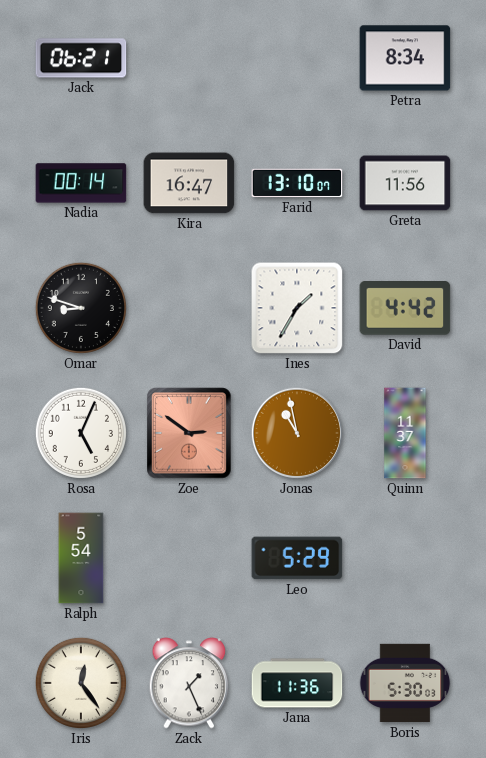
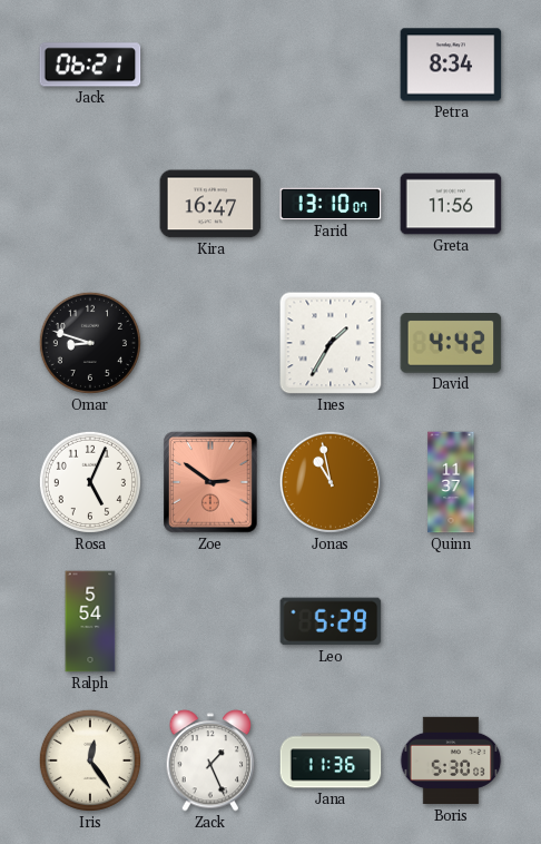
Nadia: 00:14 -> none
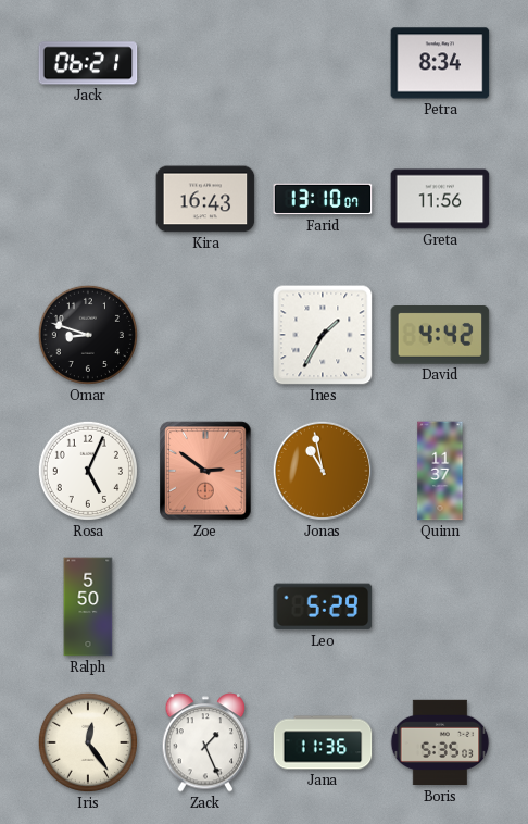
Kira: 16:47 -> 16:43
Ralph: 5:54 -> 5:50
Boris: 5:30 -> 5:35
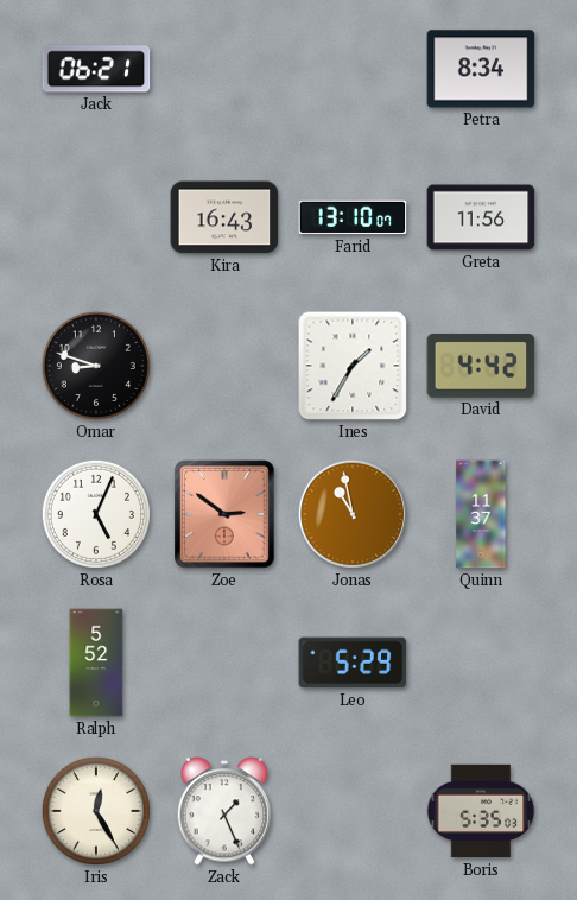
Ralph: 5:50 -> 5:52
Iris: 12:24 -> 12:25
Jana: 11:36 -> none
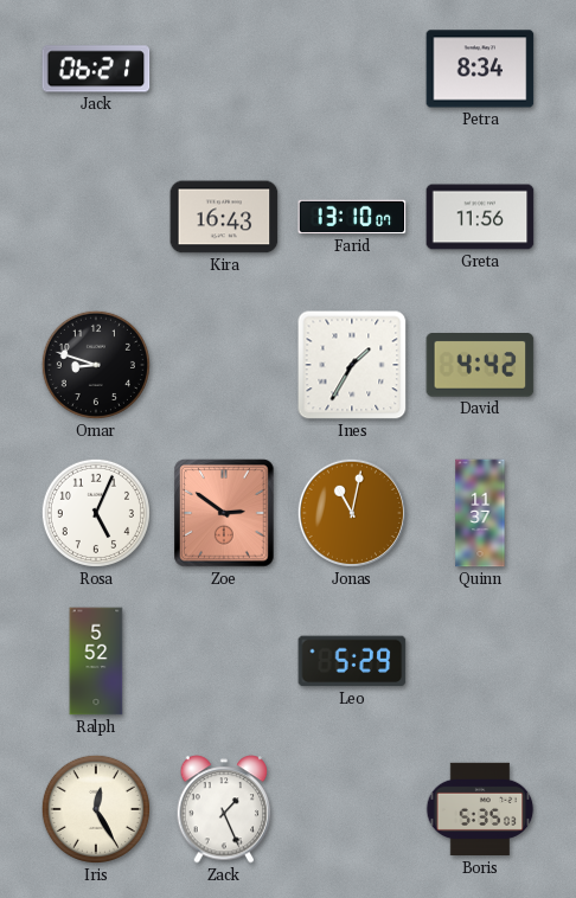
Jonas: 10:58 -> 11:02
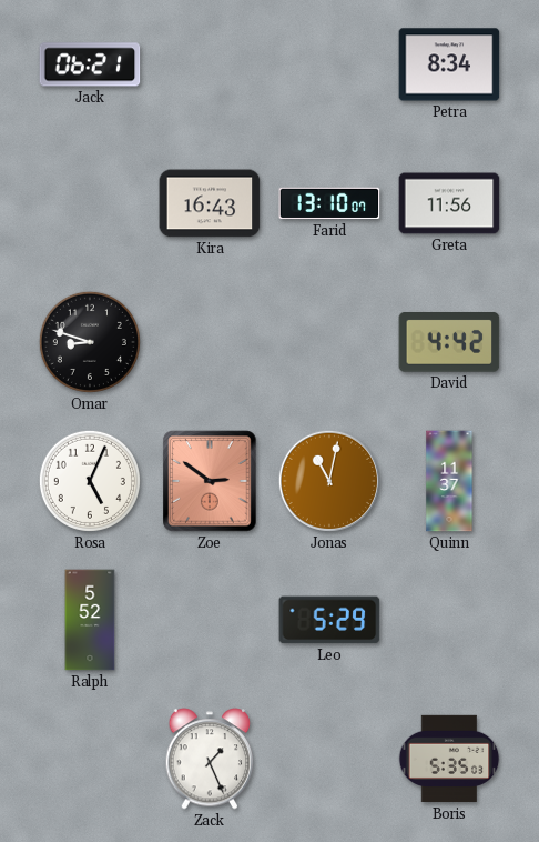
Ines: 1:35 -> none
Iris: 12:25 -> none
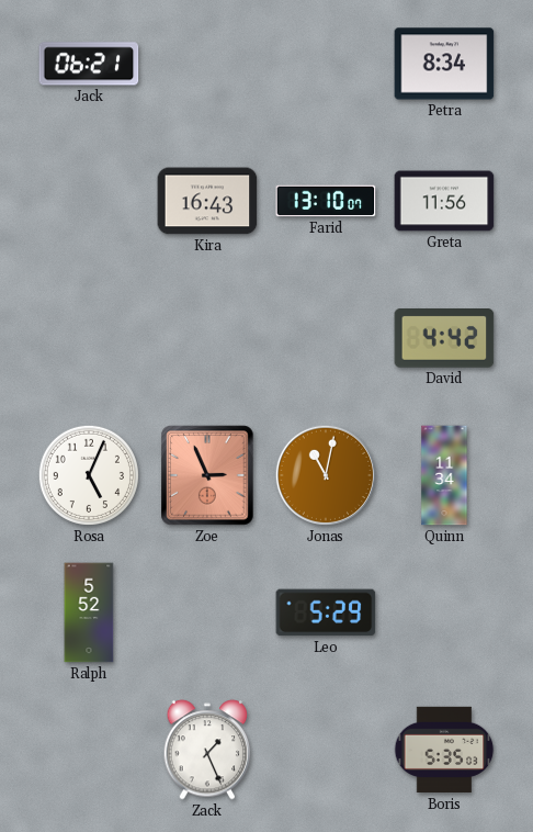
Omar: 8:48 -> none
Zoe: 2:51 -> 2:56
Quinn: 11:37 -> 11:34
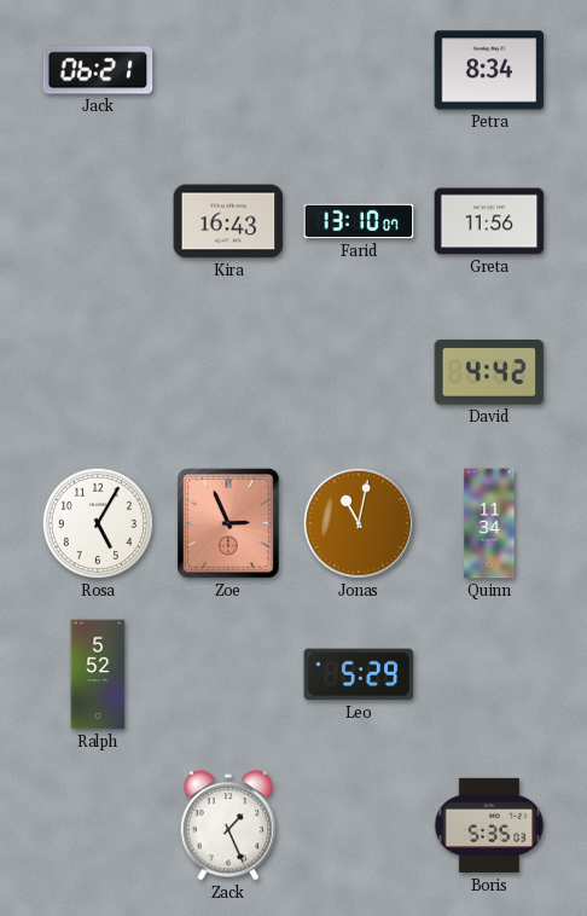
Rosa: 5:04 -> 5:05
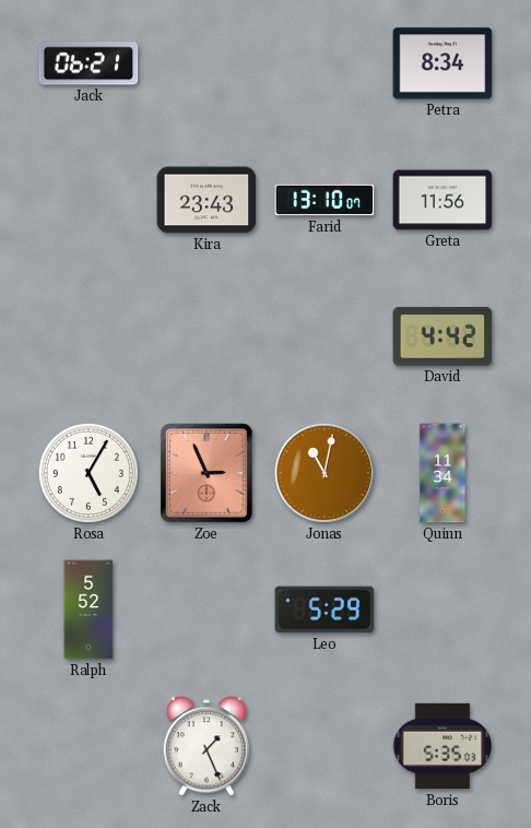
Kira: 16:43 -> 23:43
